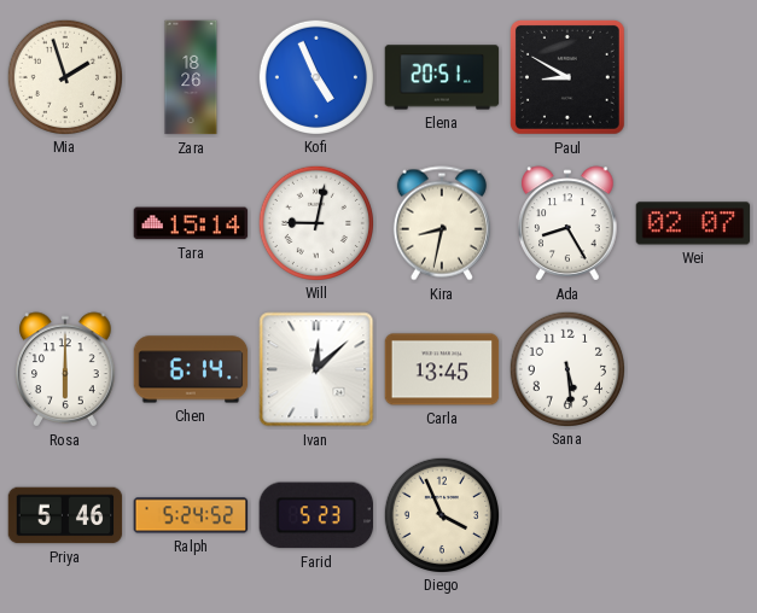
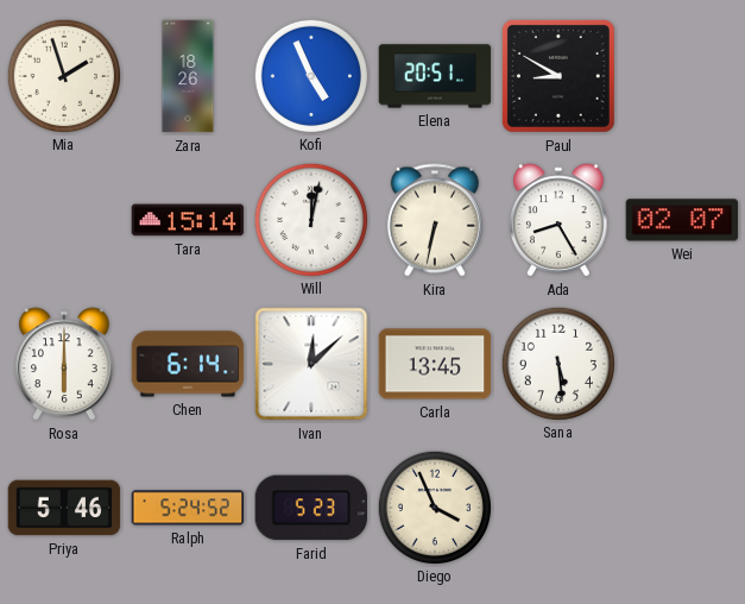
Will: 9:02 -> 12:02
Kira: 8:32 -> 6:32
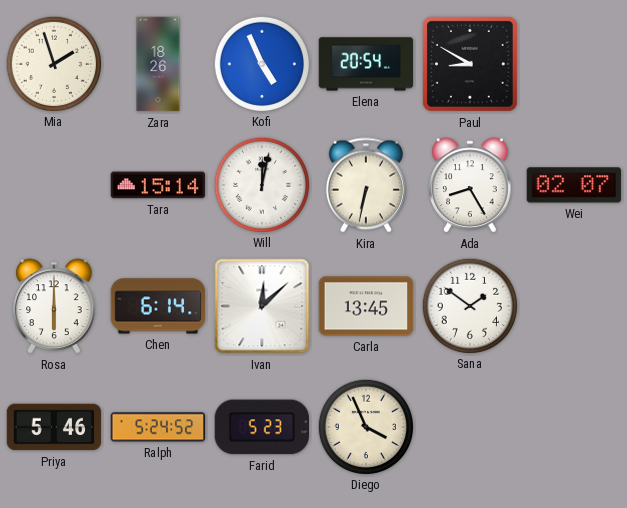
Elena: 20:51 -> 20:54
Sana: 5:29 -> 1:51
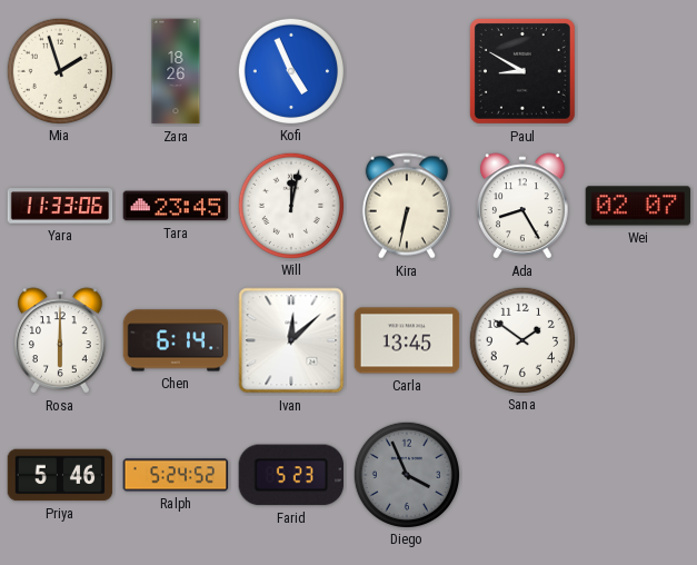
Elena: 20:54 -> none
Yara: none -> 11:33
Tara: 15:14 -> 23:45
Diego dial: cream -> grey
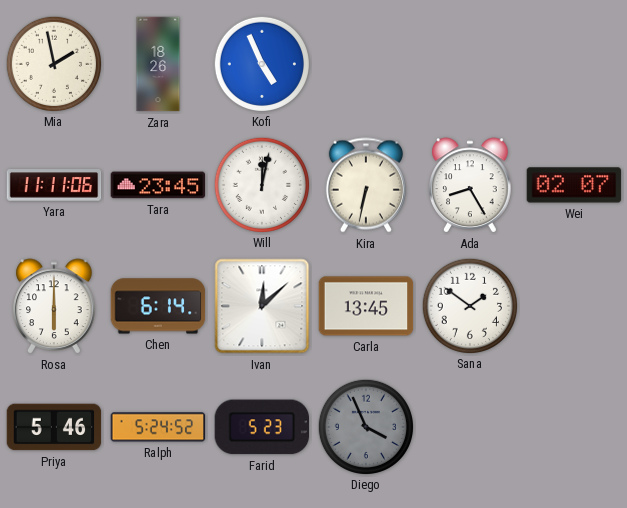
Mia: 1:57 -> 1:58
Paul: 8:50 -> none
Yara: 11:33 -> 11:11
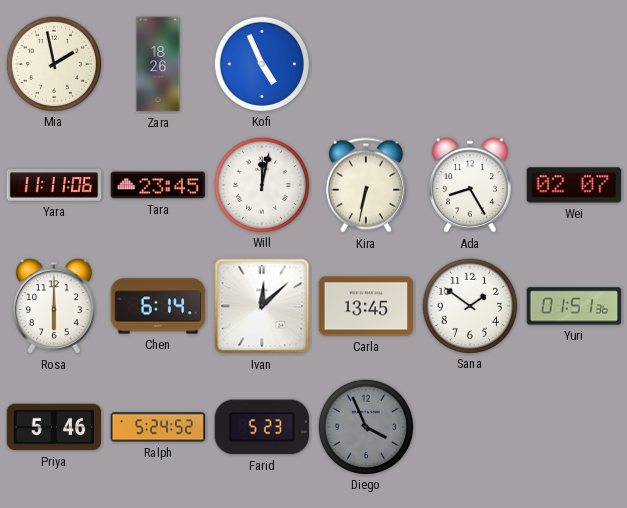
Yuri: none -> 01:51
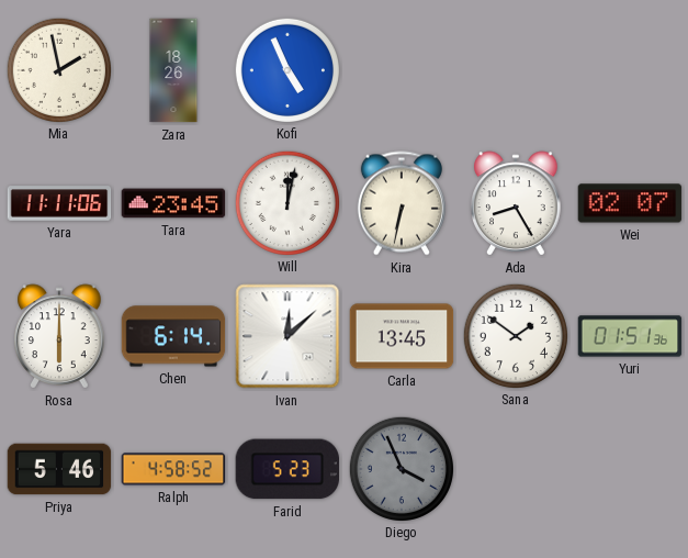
Ralph: 5:24 -> 4:58
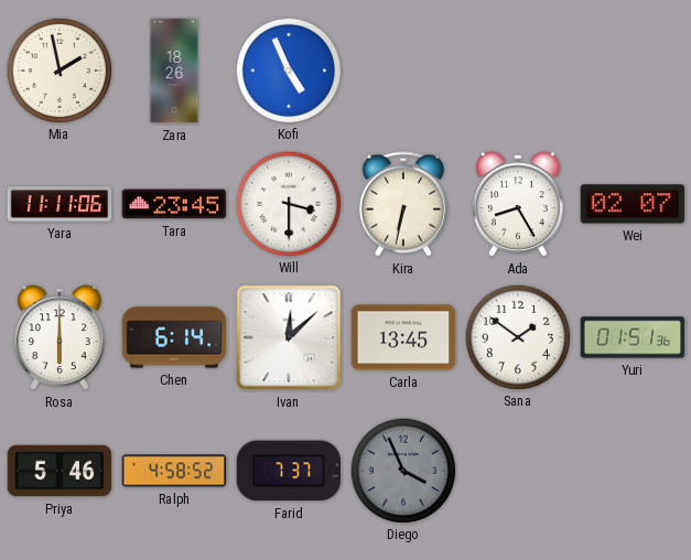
Will: 12:02 -> 3:30
Farid: 5:23 -> 7:37
